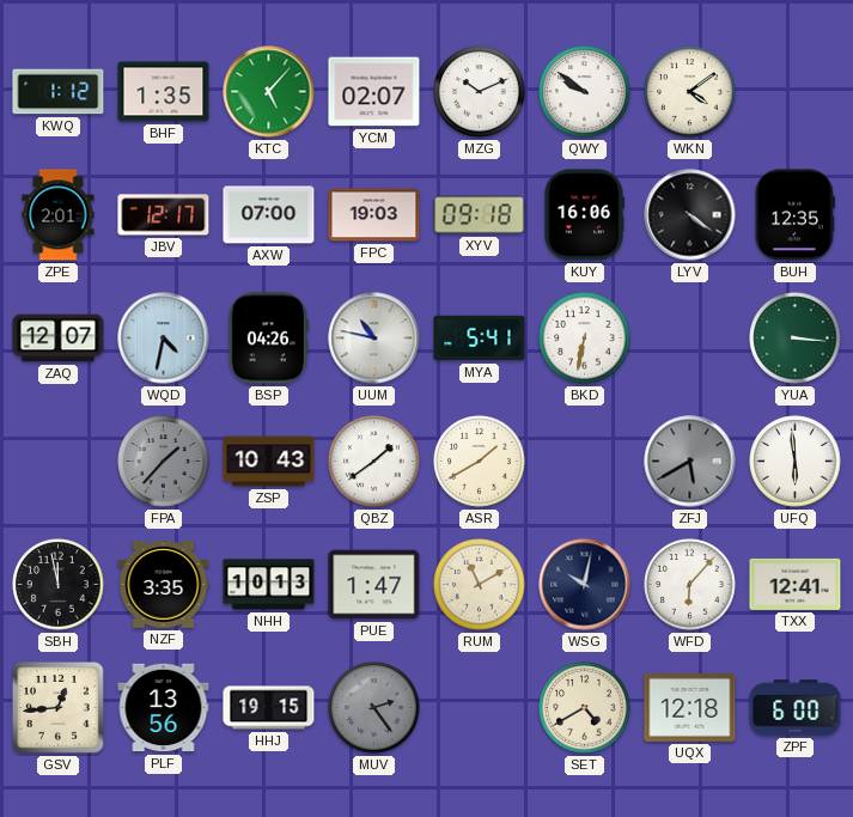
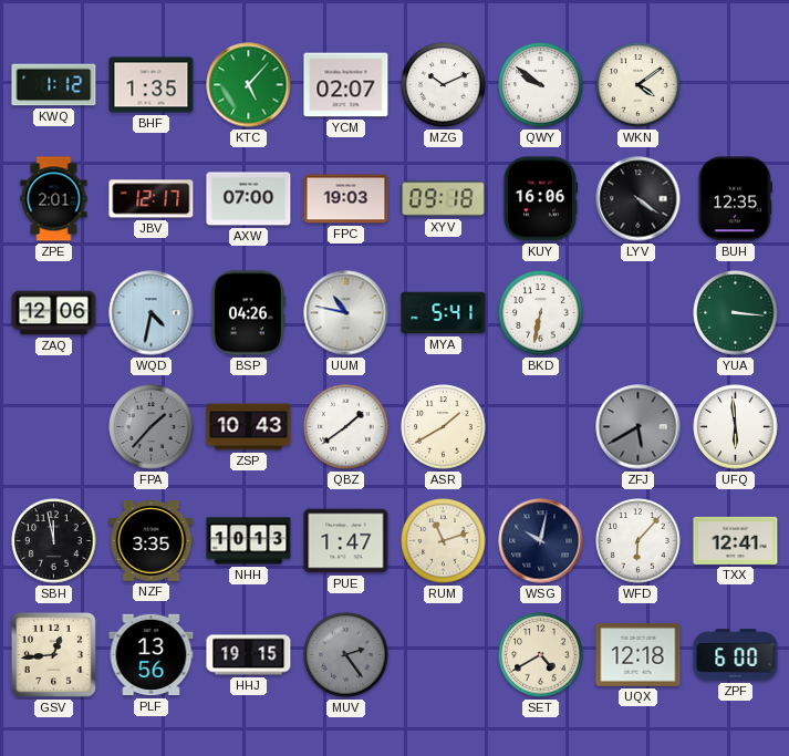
ZAQ: 12:07 -> 12:06
RUM: 11:10 -> 11:12
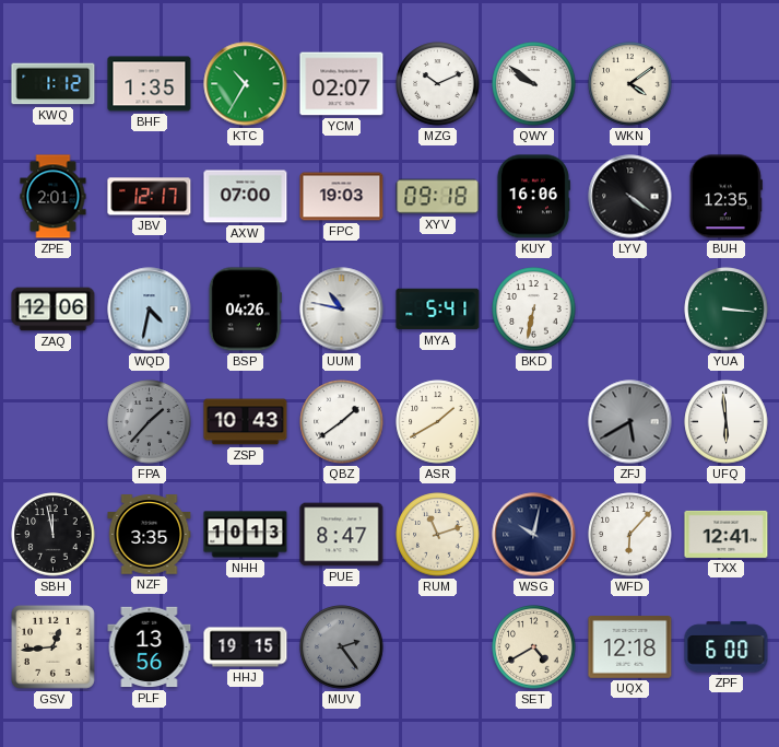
KTC: 5:07 -> 10:35
PUE: 1:47 -> 8:47
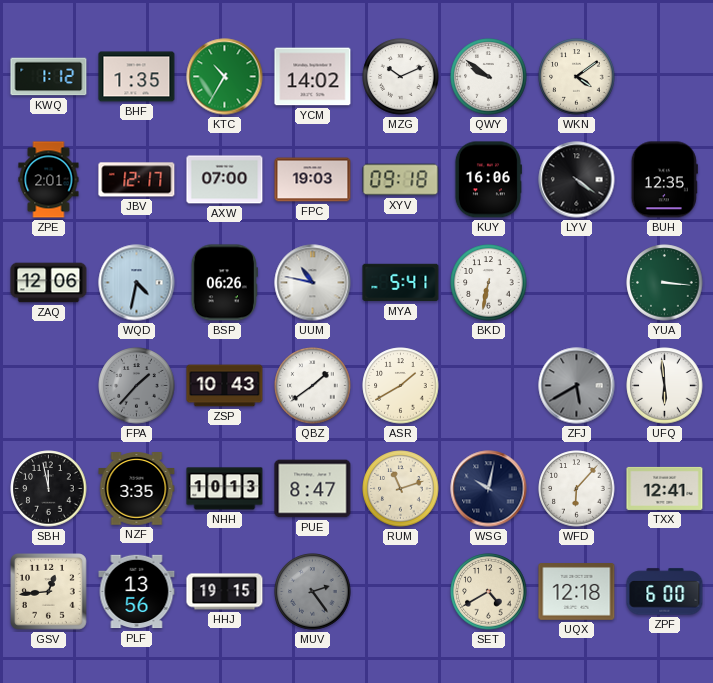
YCM: 02:07 -> 14:02
BSP: 04:26 -> 06:26
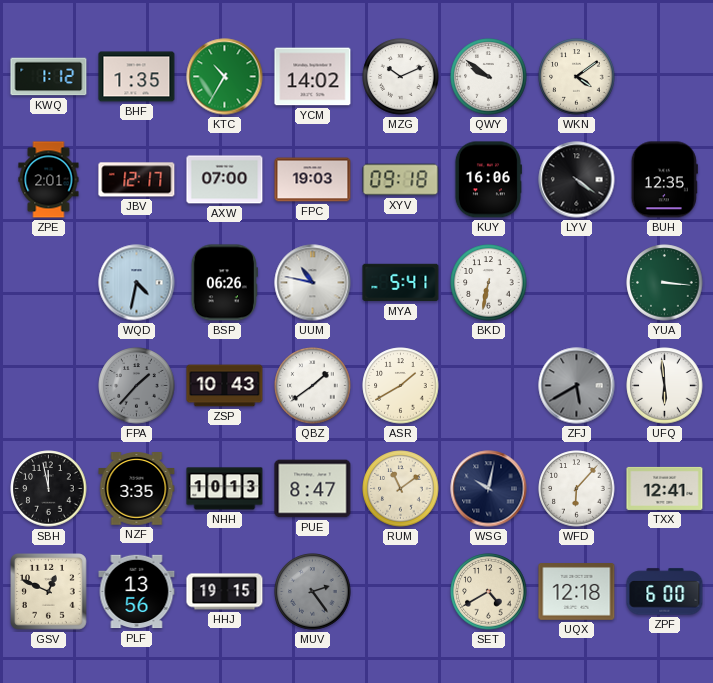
ZAQ: 12:06 -> none
RUM: 11:12 -> 11:09
GSV: 12:44 -> 12:49
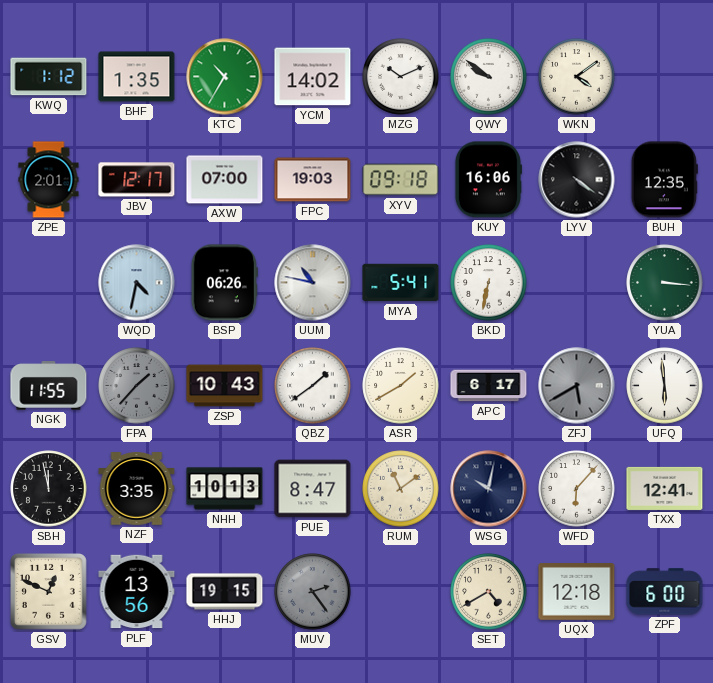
NGK: none -> 11:55
APC: none -> 6:17
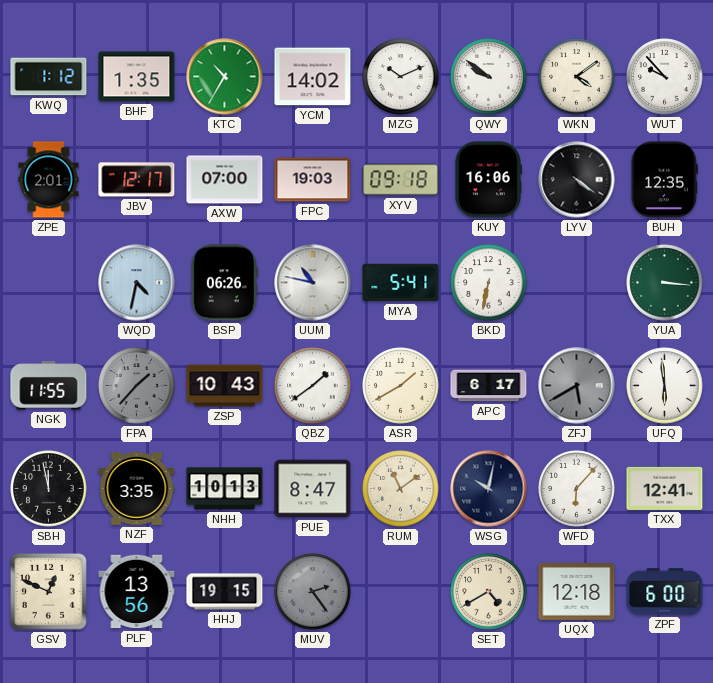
WUT: none -> 9:53
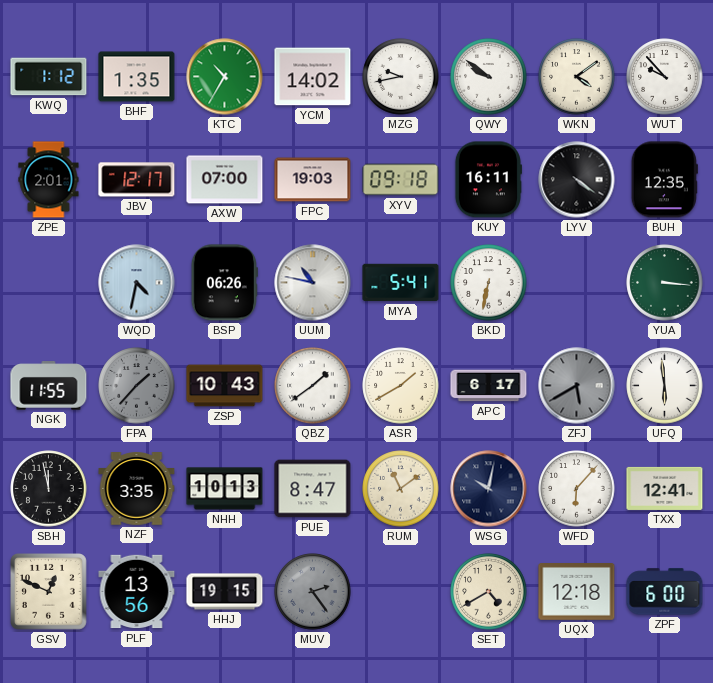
MZG: 10:11 -> 9:43
KUY: 16:06 -> 16:11
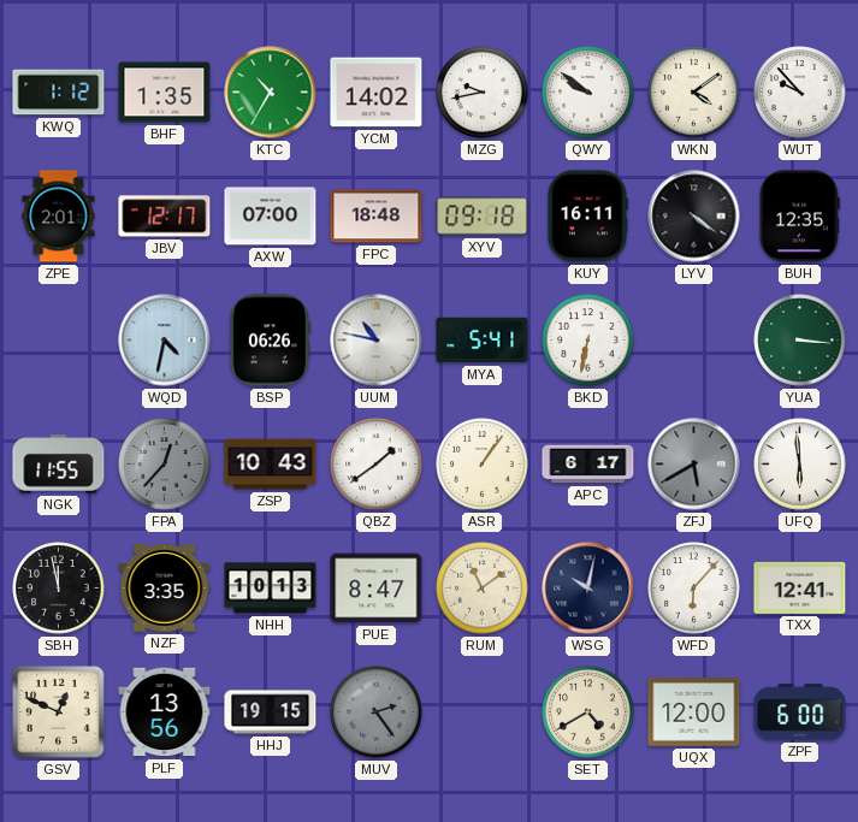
FPC: 19:03 -> 18:48
FPA: 1:37 -> 12:37
ASR: 1:40 -> 1:06
UQX: 12:18 -> 12:00
